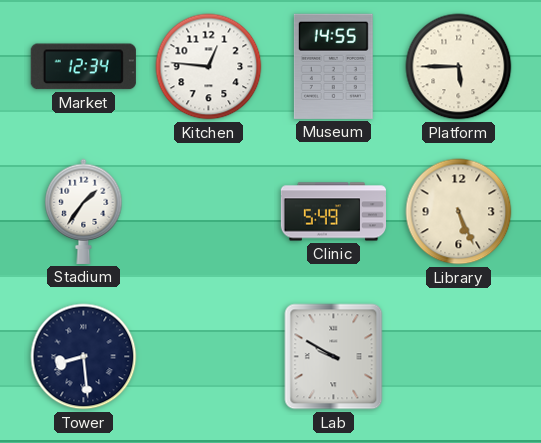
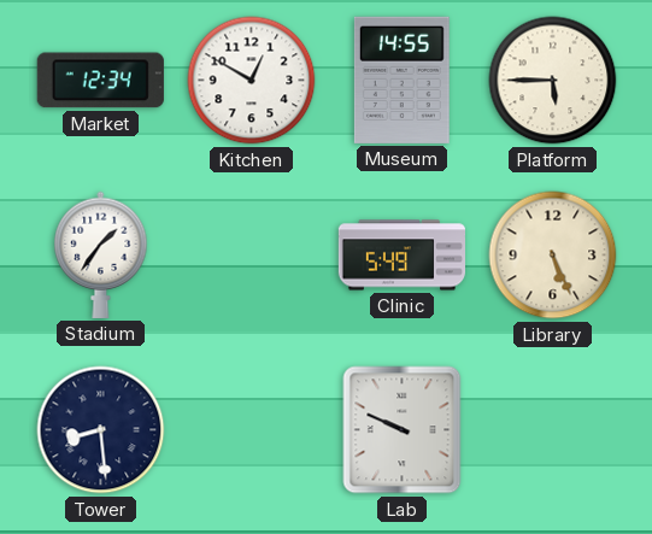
Kitchen: 12:46 -> 12:50
Lab: 9:50 -> 9:49
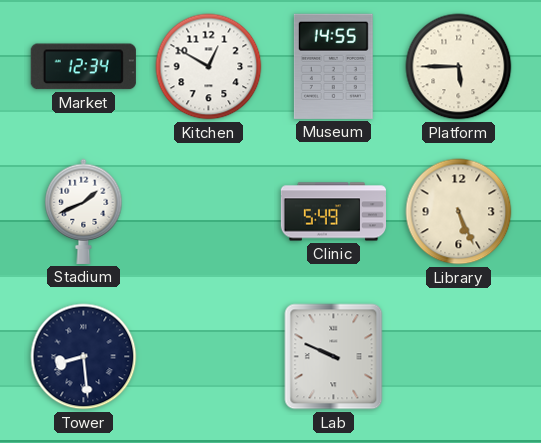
Stadium: 1:36 -> 1:41
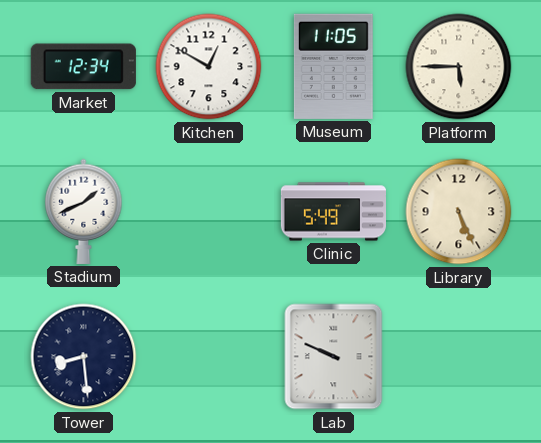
Museum: 14:55 -> 11:05
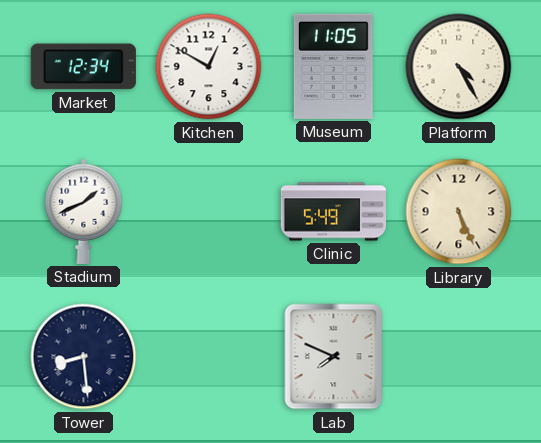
Platform: 5:45 -> 4:25
Lab: 9:49 -> 7:49
